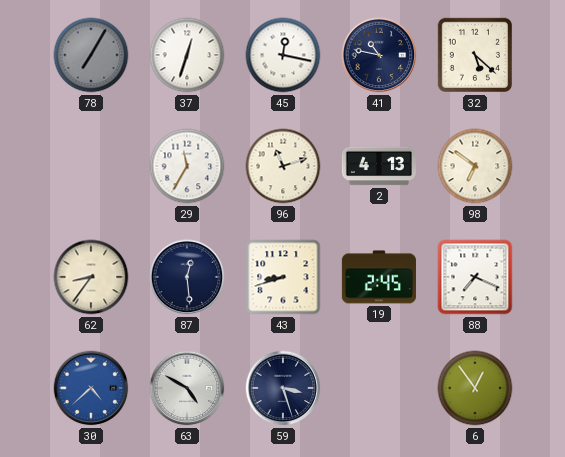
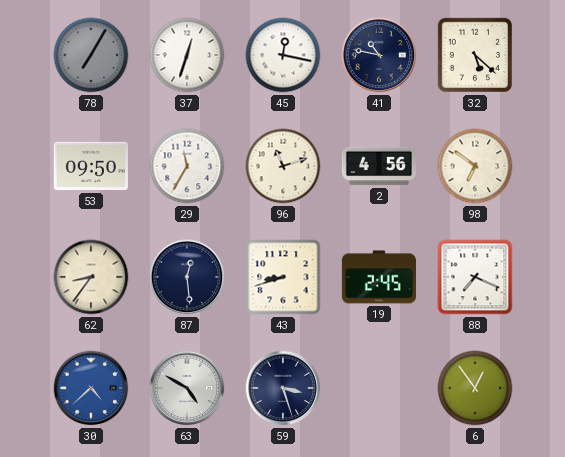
53: none -> 09:50
2: 4:13 -> 4:56
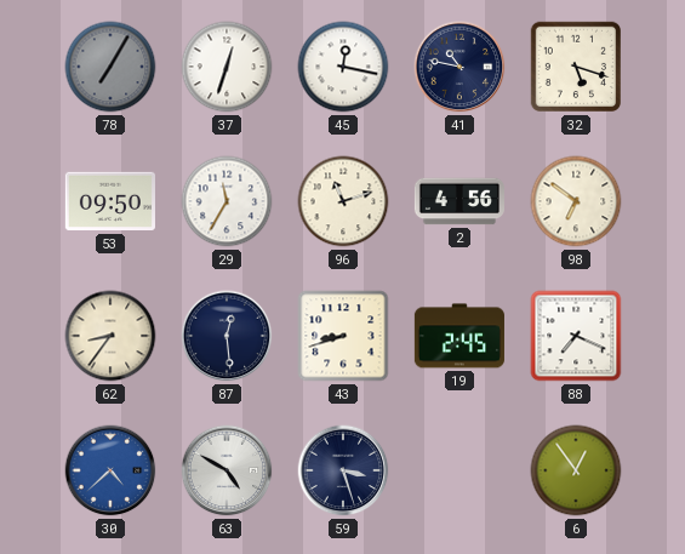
32: 5:22 -> 5:18
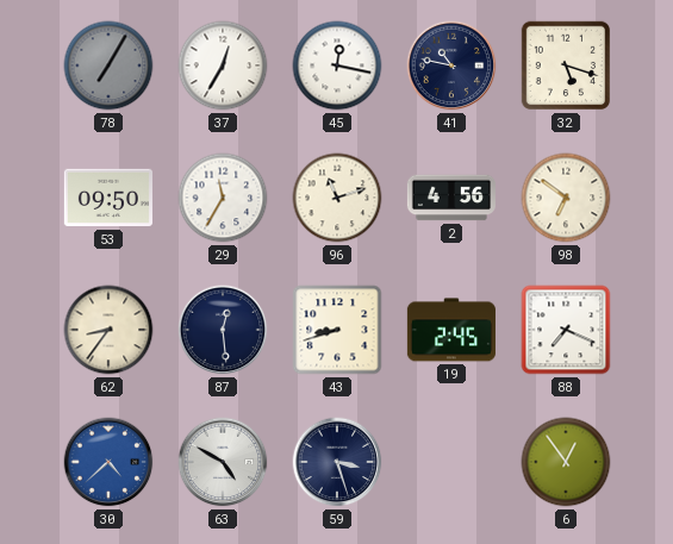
37: 12:33 -> 12:35
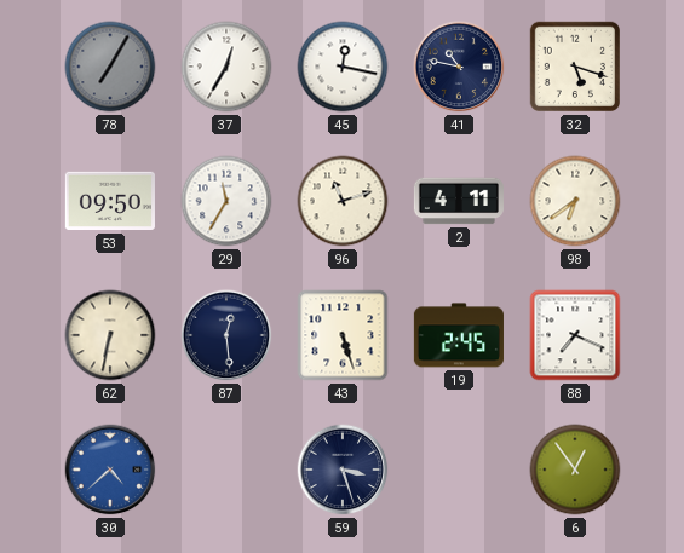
2: 4:56 -> 4:11
98: 6:51 -> 6:39
62: 8:36 -> 6:32
43: 8:42 -> 5:27
63: 4:50 -> none
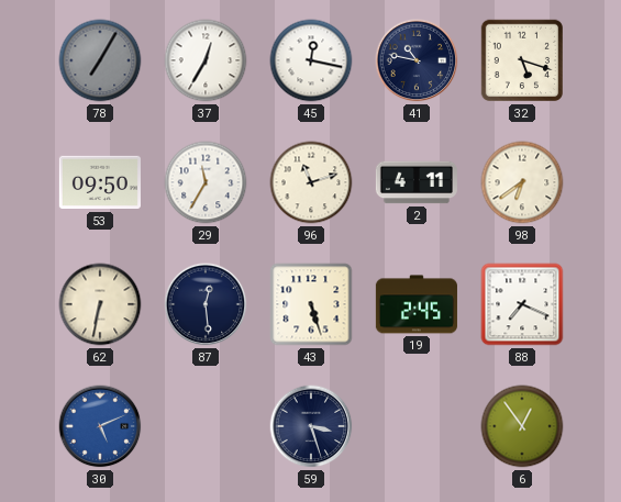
30: 4:38 -> 5:11
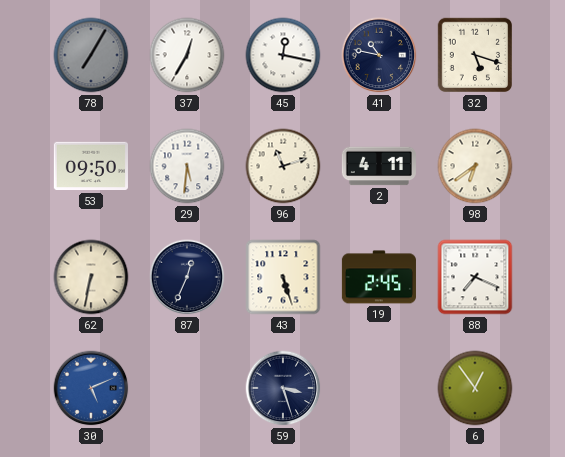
29: 11:35 -> 5:31
87: 12:29 -> 12:34
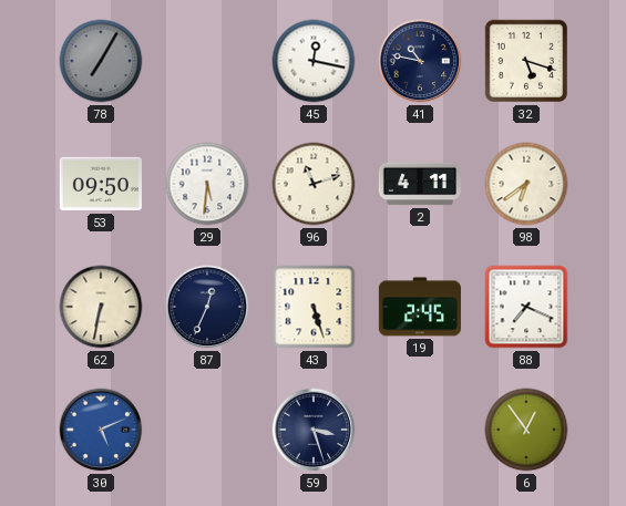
37: 12:35 -> none
